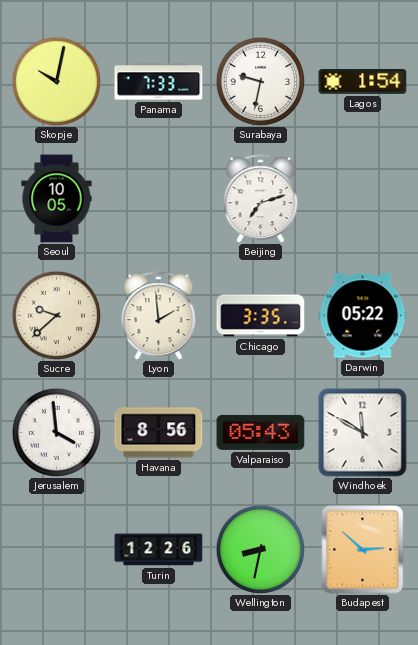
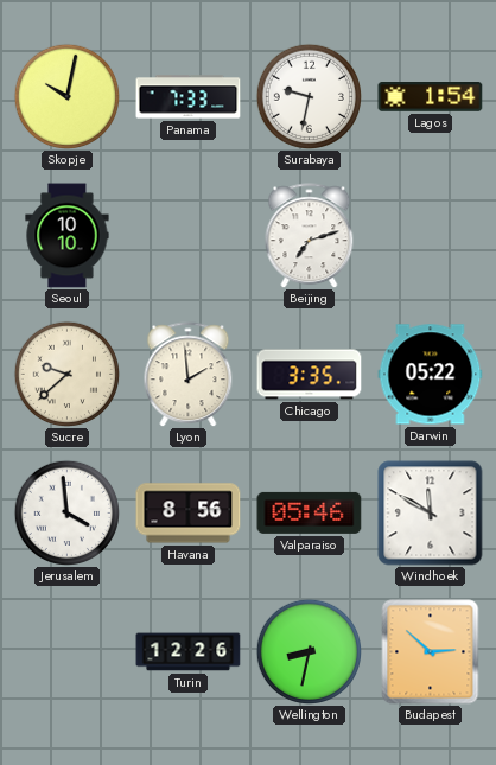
Seoul: 10:05 -> 10:10
Valparaiso: 05:43 -> 05:46
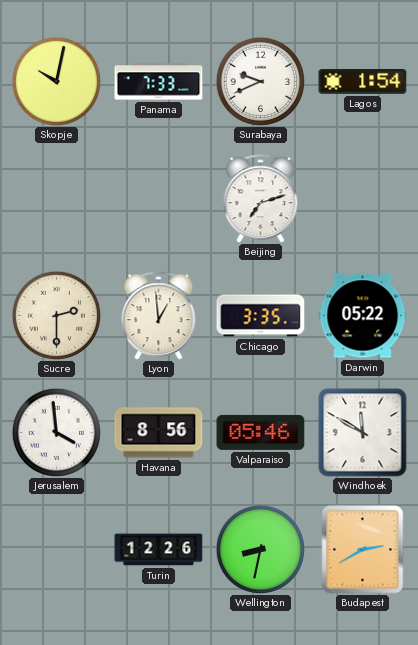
Surabaya: 9:32 -> 9:41
Seoul: 10:10 -> none
Sucre: 9:38 -> 2:30
Lyon: 1:59 -> 12:59
Budapest: 2:52 -> 2:40
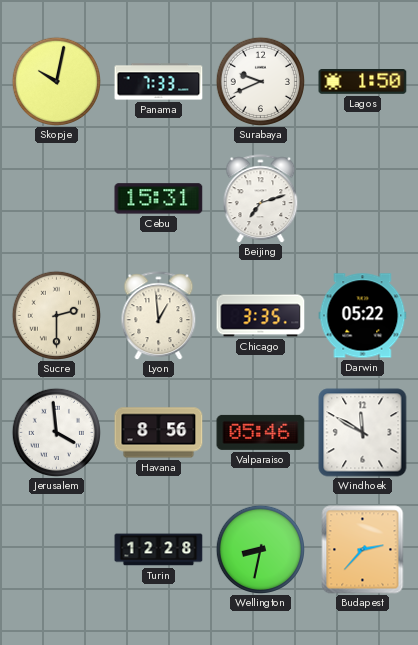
Lagos: 1:54 -> 1:50
Cebu: none -> 15:31
Turin: 12:26 -> 12:28
Budapest: 2:40 -> 2:37
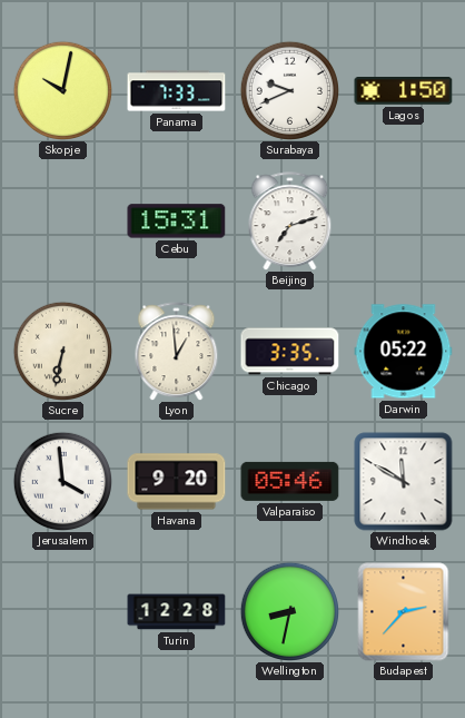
Sucre: 2:30 -> 6:32
Havana: 8:56 -> 9:20
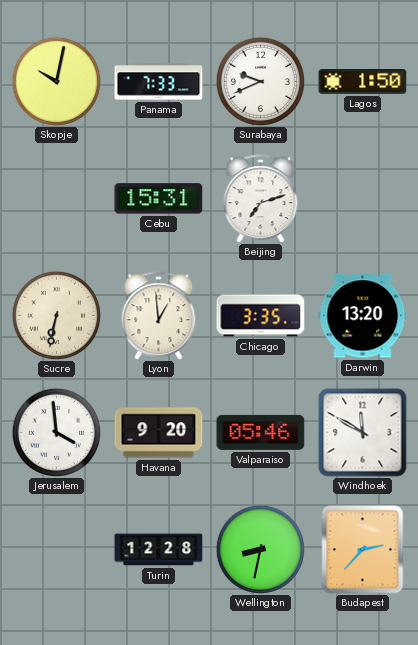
Darwin: 05:22 -> 13:20
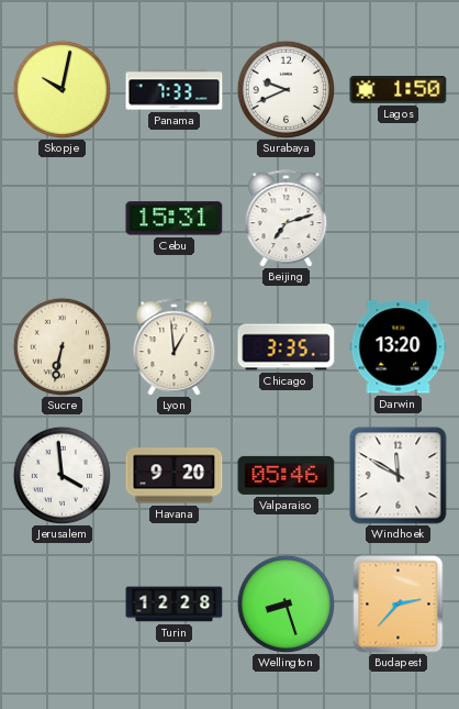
Wellington: 8:32 -> 8:27
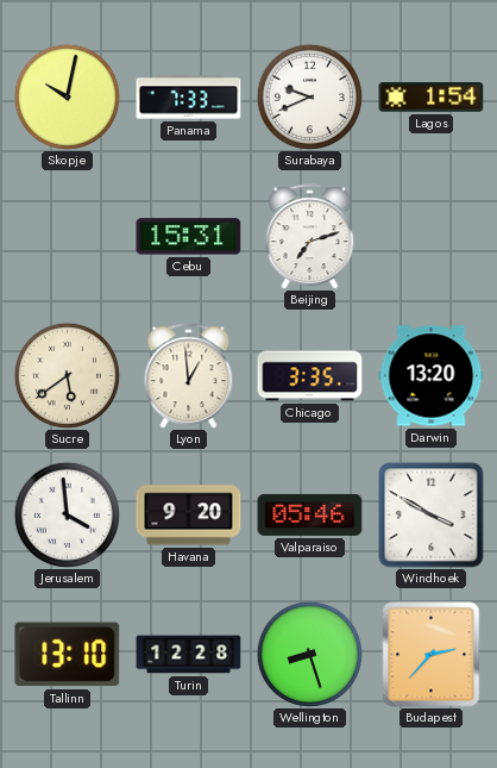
Lagos: 1:50 -> 1:54
Sucre: 6:32 -> 5:39
Windhoek: 11:50 -> 3:50
Tallinn: none -> 13:10
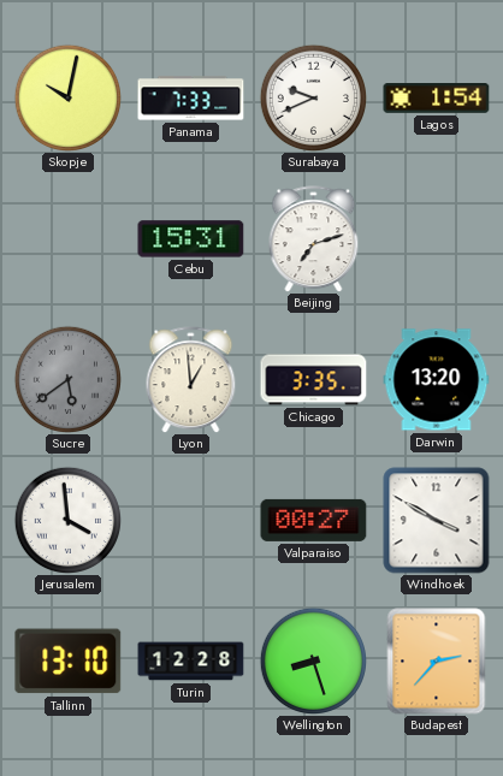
Sucre dial: cream -> grey
Havana: 9:20 -> none
Valparaiso: 05:46 -> 00:27
